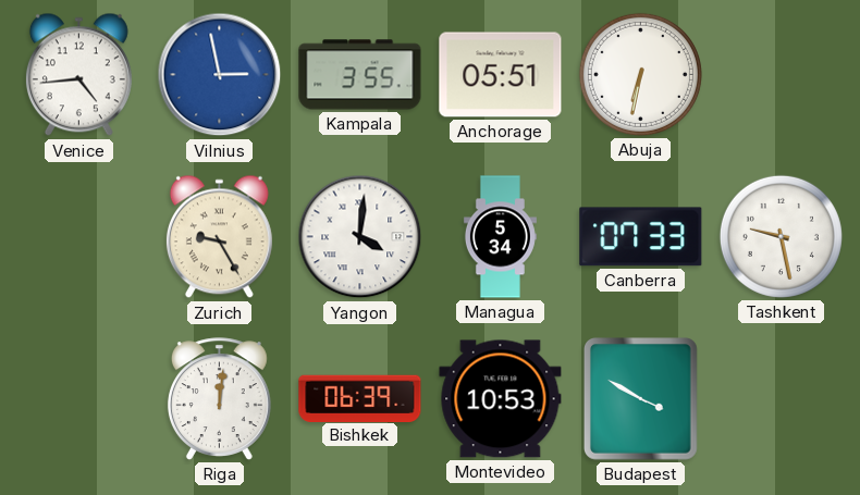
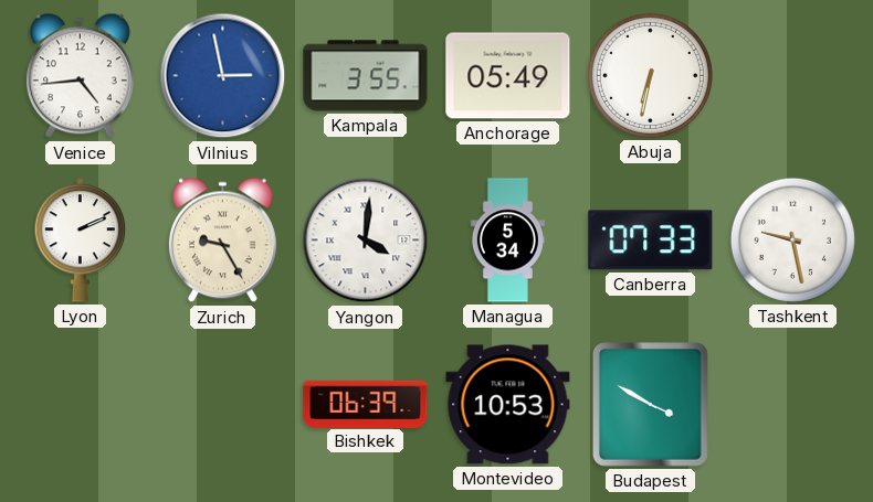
Anchorage: 05:51 -> 05:49
Lyon: none -> 2:11
Riga: 12:01 -> none
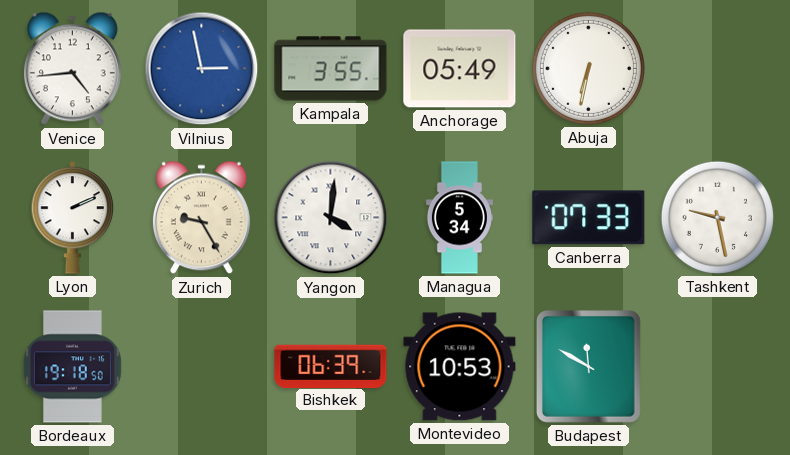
Bordeaux: none -> 19:18
Budapest: 3:50 -> 11:50
